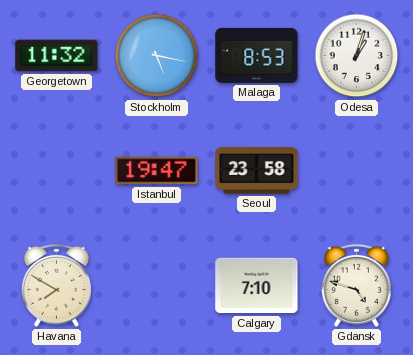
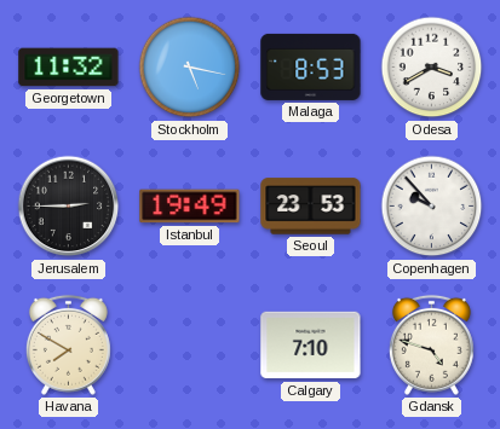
Odesa: 1:03 -> 3:40
Jerusalem: none -> 2:45
Istanbul: 19:47 -> 19:49
Seoul: 23:58 -> 23:53
Copenhagen: none -> 9:53
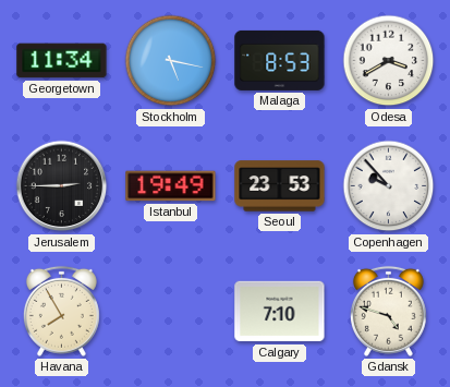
Georgetown: 11:32 -> 11:34
Havana: 7:50 -> 7:55
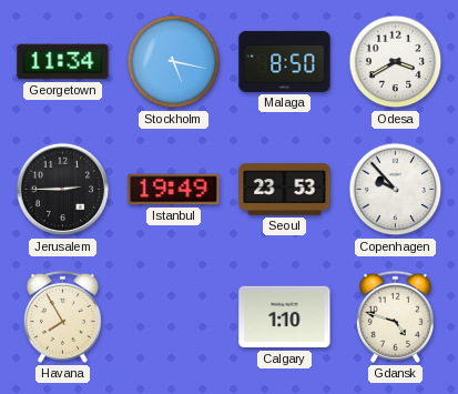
Malaga: 8:53 -> 8:50
Calgary: 7:10 -> 1:10
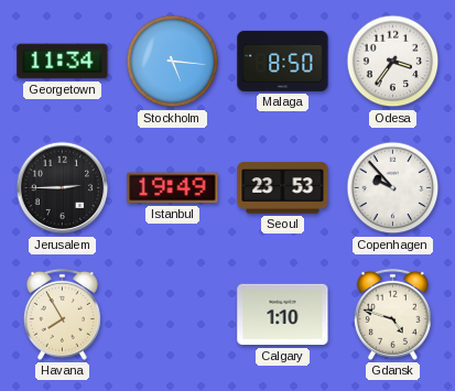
Stockholm: 5:17 -> 5:16
Odesa: 3:40 -> 3:36
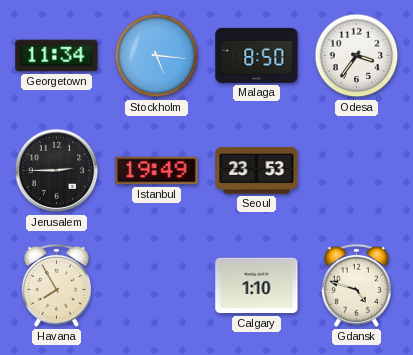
Copenhagen: 9:53 -> none
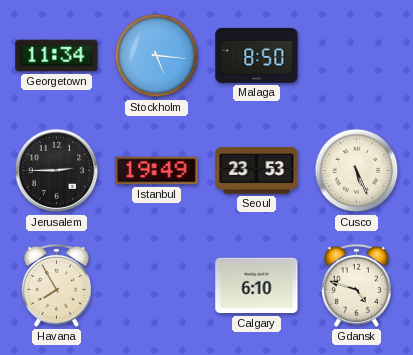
Odesa: 3:36 -> none
Cusco: none -> 5:26
Calgary: 1:10 -> 6:10
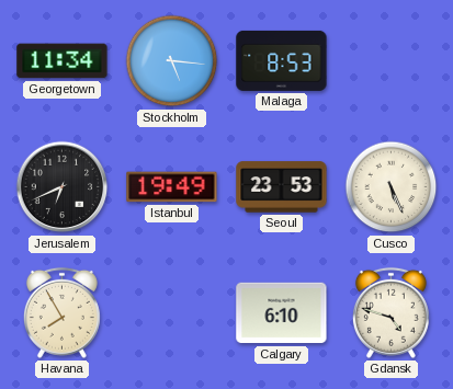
Malaga: 8:50 -> 8:53
Jerusalem: 2:45 -> 6:41
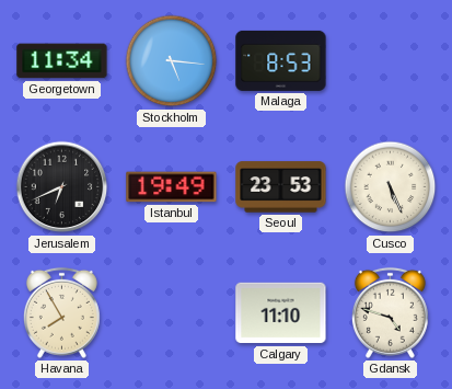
Calgary: 6:10 -> 11:10
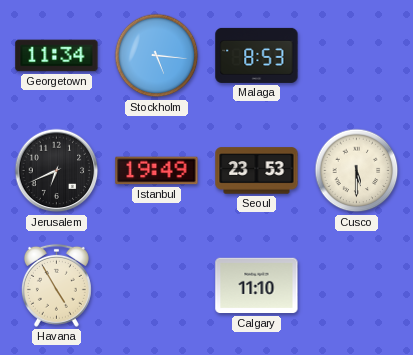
Cusco: 5:26 -> 5:30
Havana: 7:55 -> 4:55
Gdansk: 4:48 -> none
